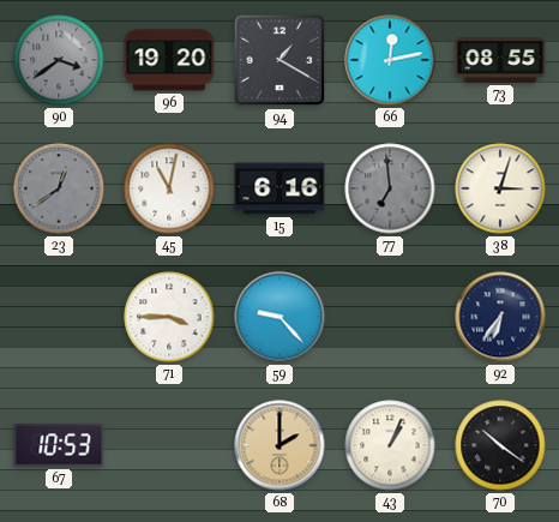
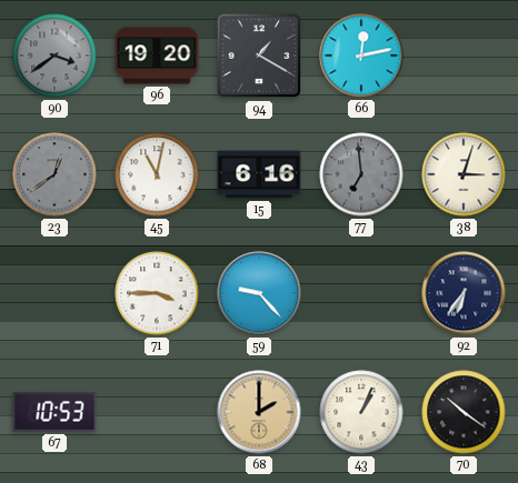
73: 08:55 -> none
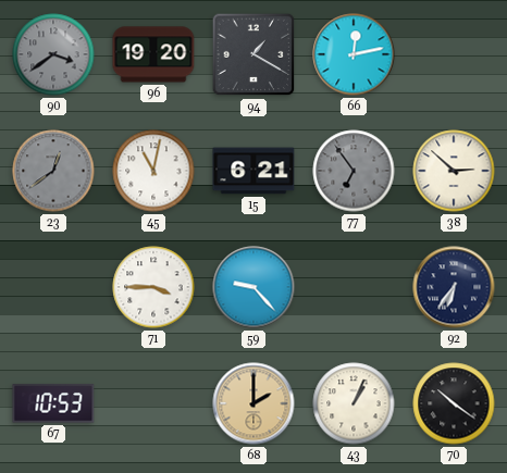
15: 6:16 -> 6:21
77: 6:59 -> 6:54
38: 3:03 -> 2:52
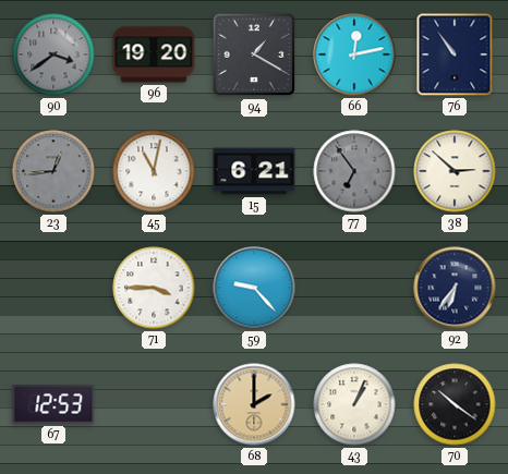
76: none -> 10:54
23: 12:39 -> 12:44
67: 10:53 -> 12:53
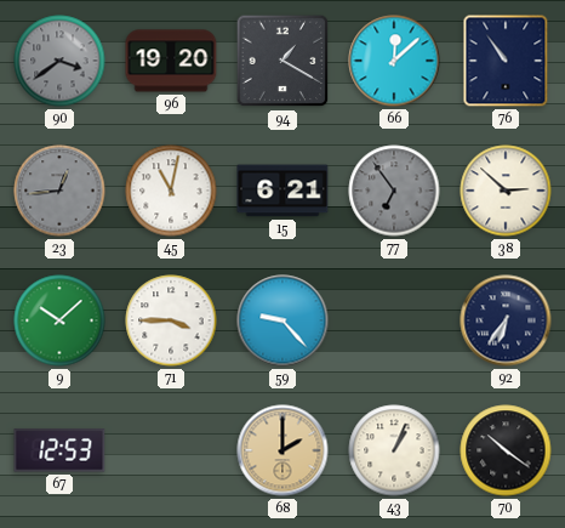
66: 12:13 -> 12:08
9: none -> 10:08
